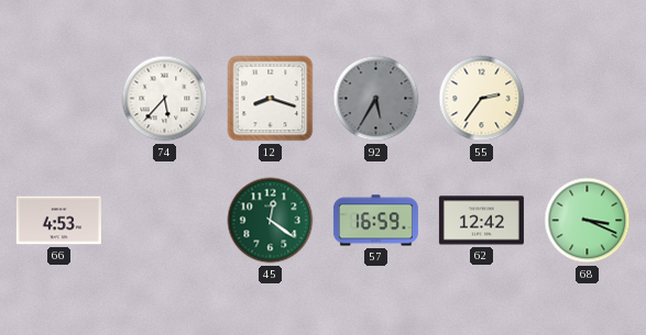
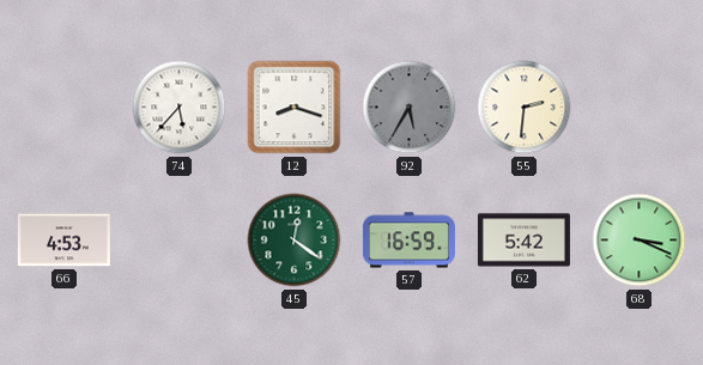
55: 2:36 -> 2:31
62: 12:42 -> 5:42
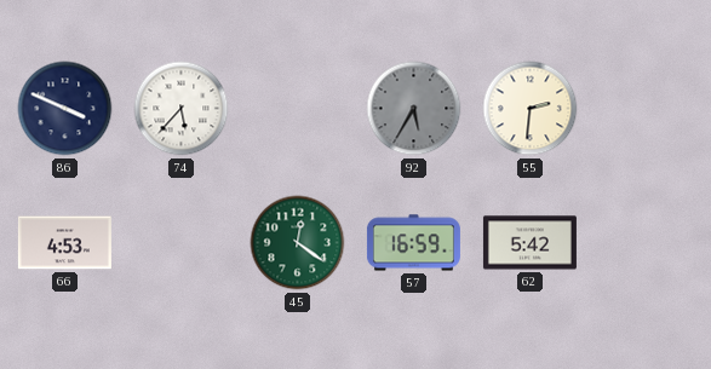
86: none -> 3:49
12: 8:18 -> none
68: 3:19 -> none
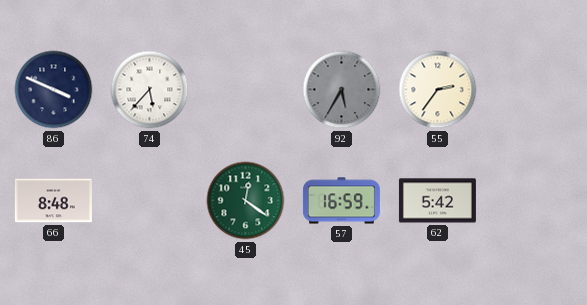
55: 2:31 -> 2:36
66: 4:53 -> 8:48
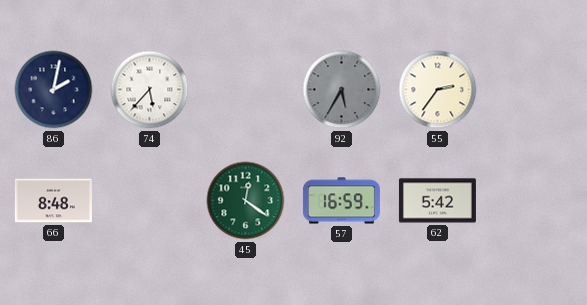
86: 3:49 -> 2:02
